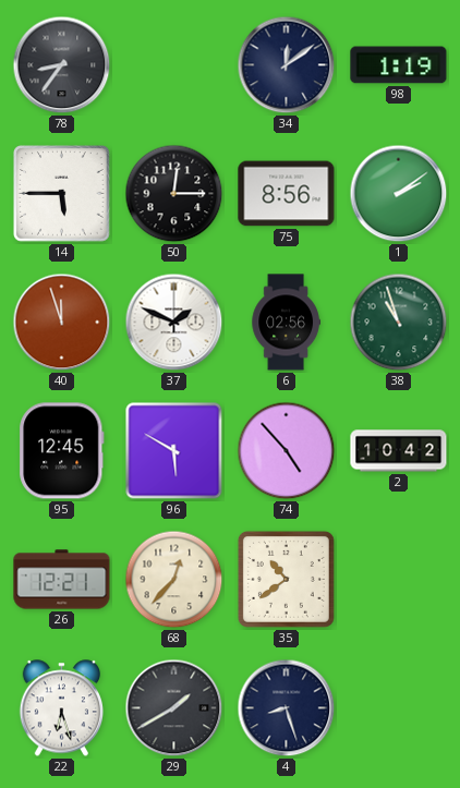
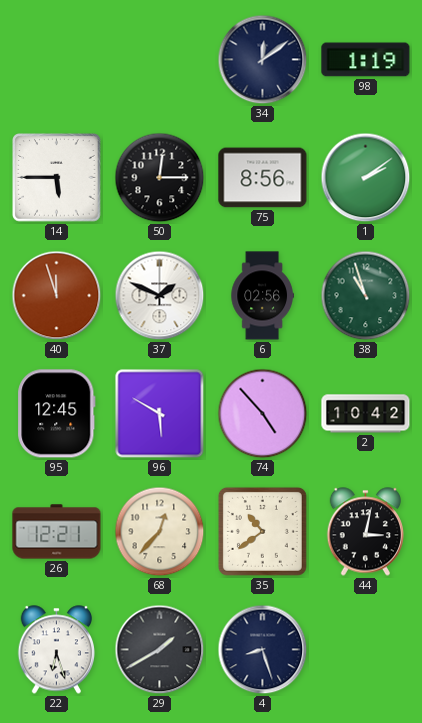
78: 8:36 -> none
44: none -> 3:02
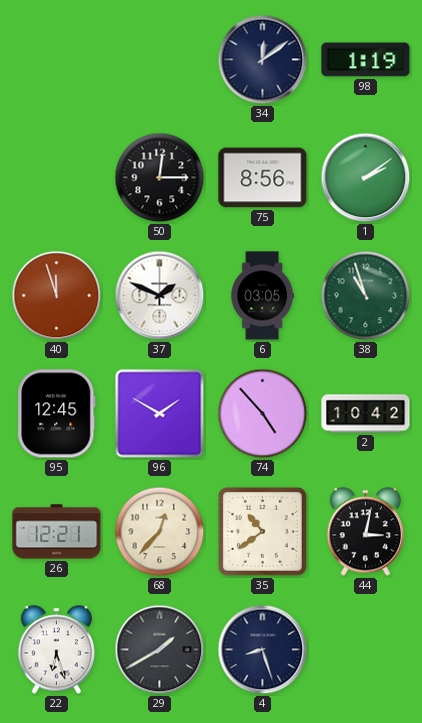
14: 5:45 -> none
6: 02:56 -> 03:05
96: 5:50 -> 1:50
